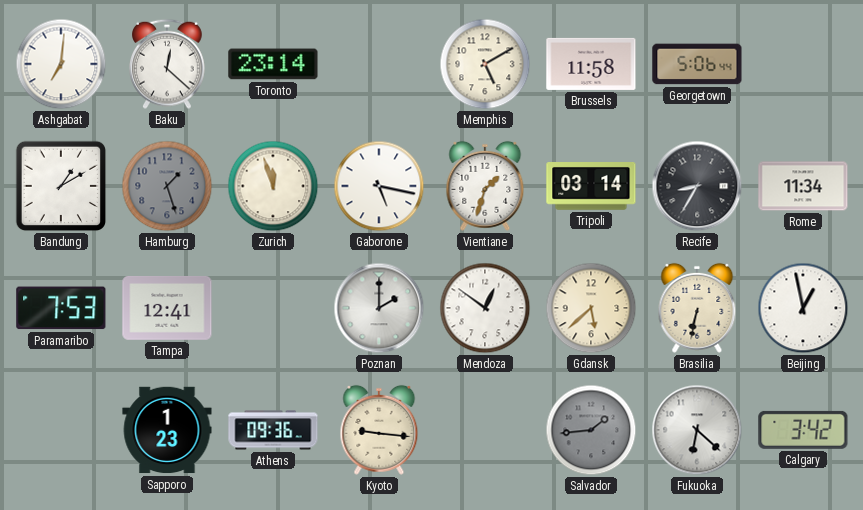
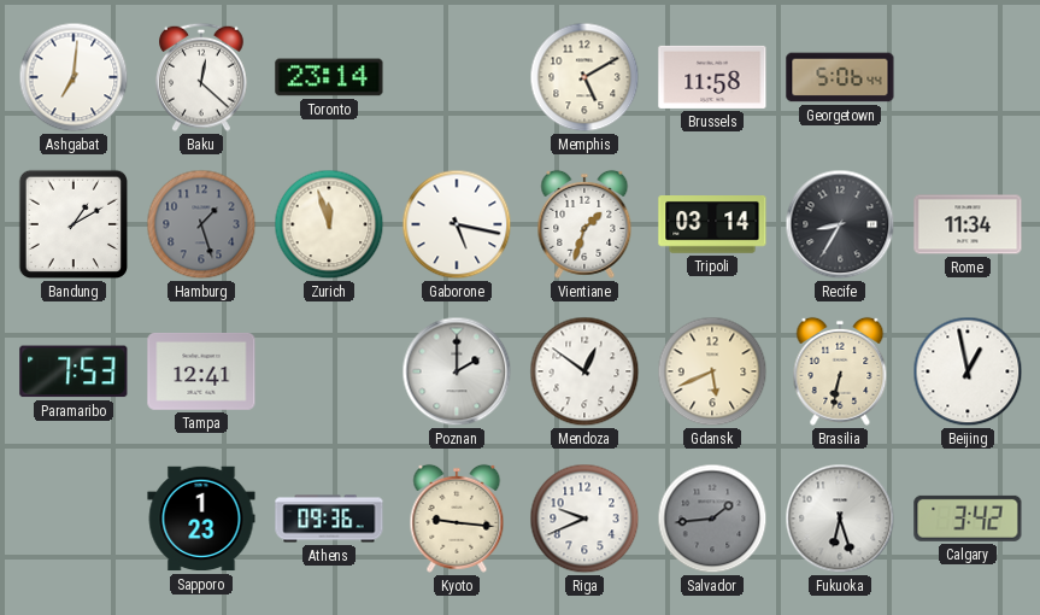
Gdansk: 5:38 -> 5:41
Riga: none -> 9:41
Fukuoka: 6:22 -> 6:27
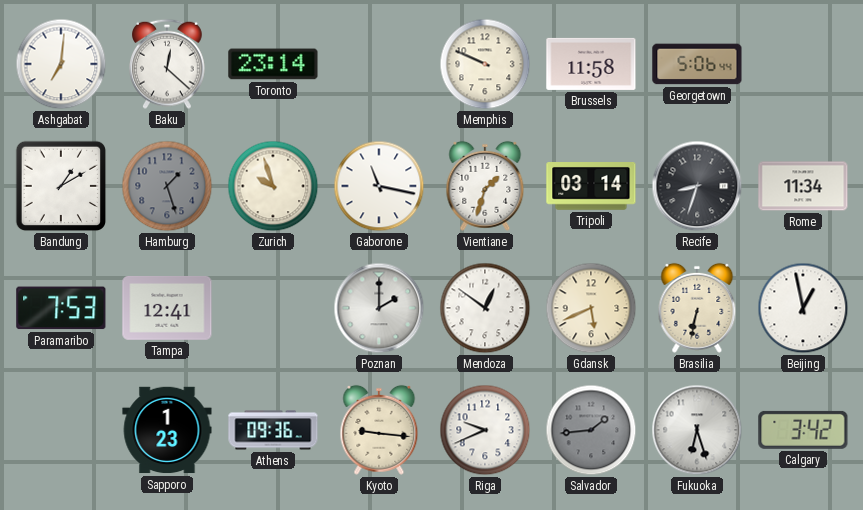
Memphis: 5:10 -> 9:49
Zurich: 11:57 -> 9:57
Gaborone: 5:17 -> 11:17
Recife: 8:35 -> 8:33
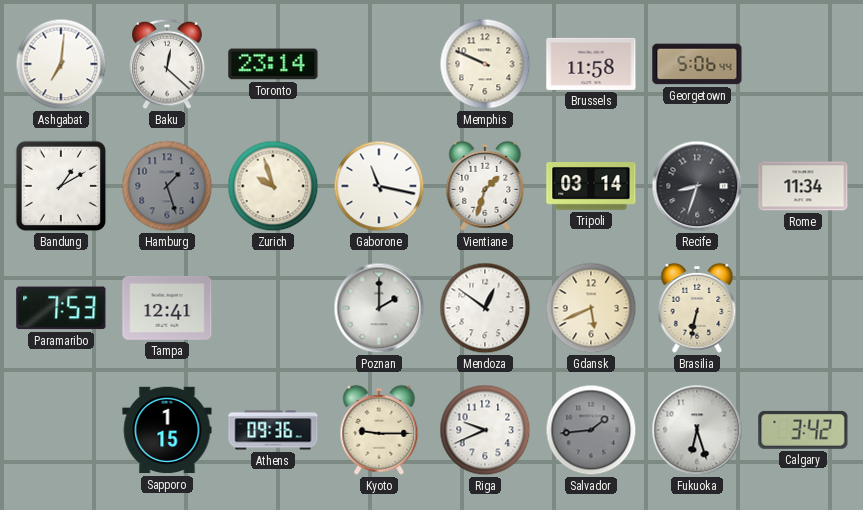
Beijing: 12:58 -> none
Sapporo: 1:23 -> 1:15
Kyoto: 9:16 -> 9:15
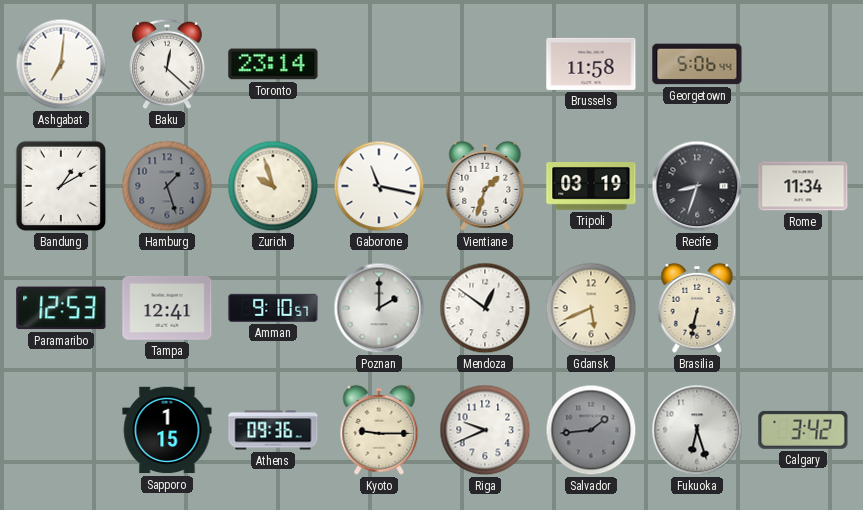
Memphis: 9:49 -> none
Tripoli: 03:14 -> 03:19
Paramaribo: 7:53 -> 12:53
Amman: none -> 9:10
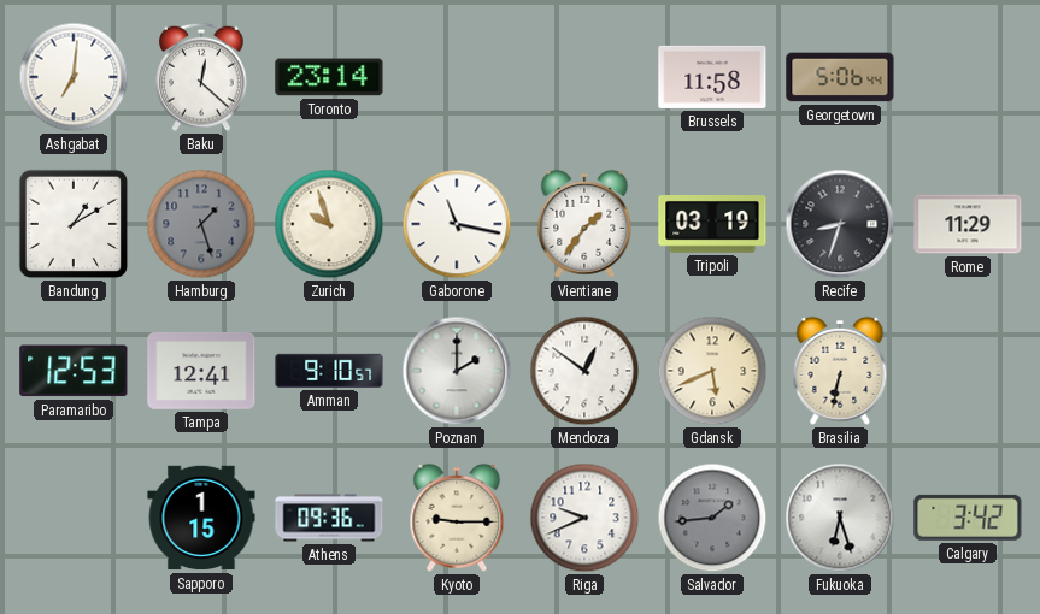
Vientiane: 1:33 -> 1:36
Rome: 11:34 -> 11:29
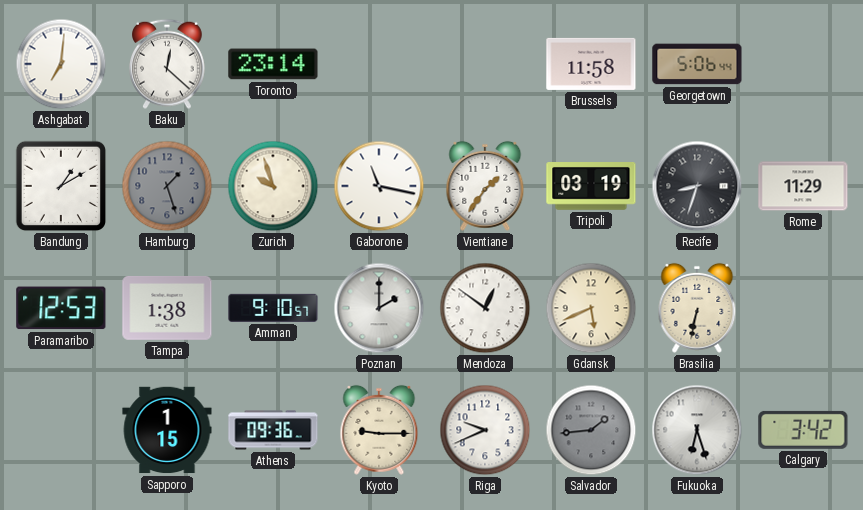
Tampa: 12:41 -> 1:38
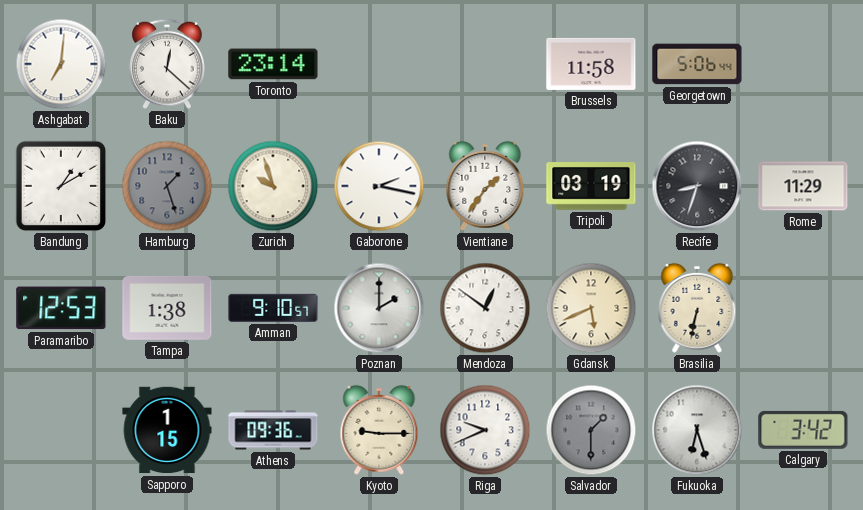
Gaborone: 11:17 -> 2:17
Salvador: 1:44 -> 1:30
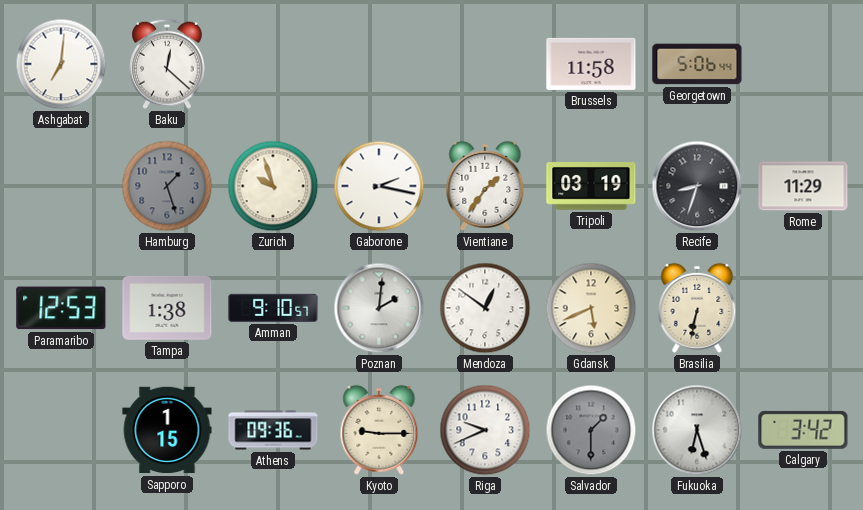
Toronto: 23:14 -> none
Bandung: 1:10 -> none
Poznan: 2:00 -> 2:01
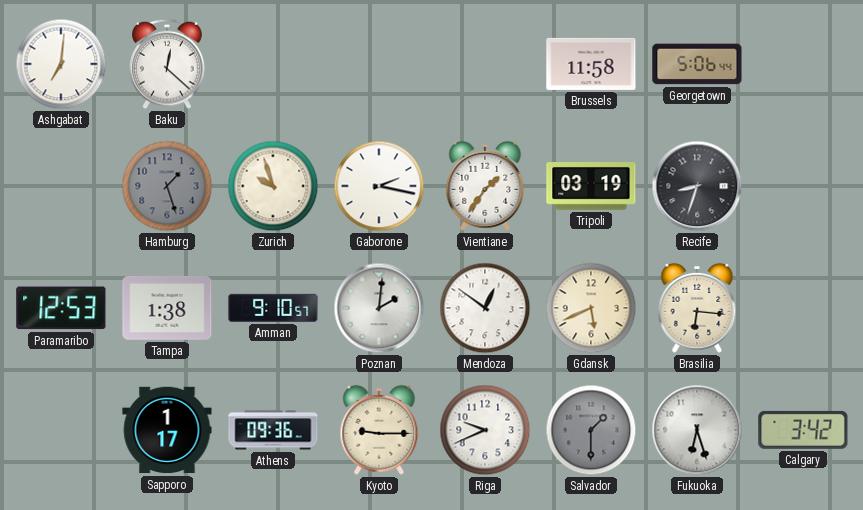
Rome: 11:29 -> none
Brasilia: 6:32 -> 6:16
Sapporo: 1:15 -> 1:17
